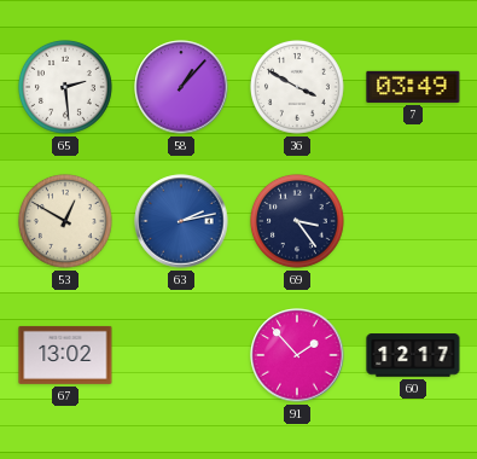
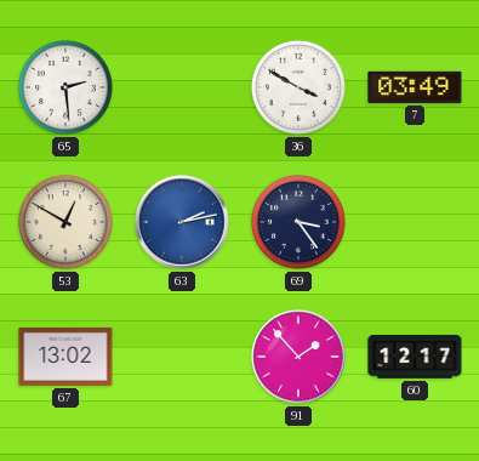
58: 1:07 -> none
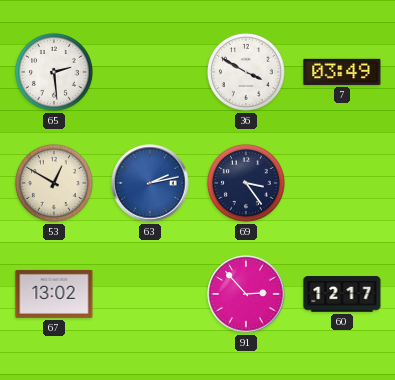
91: 1:53 -> 2:53
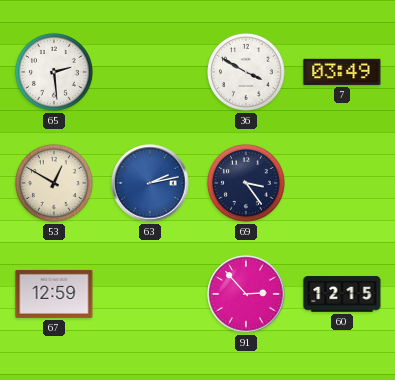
67: 13:02 -> 12:59
60: 12:17 -> 12:15
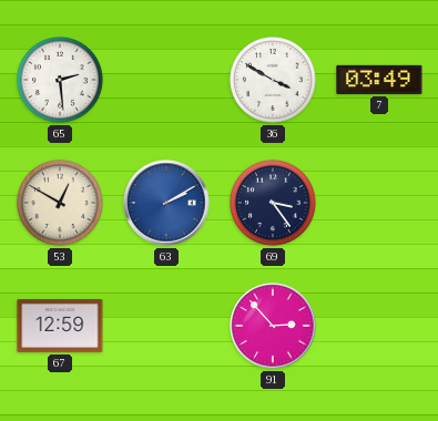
63: 2:13 -> 2:10
60: 12:15 -> none
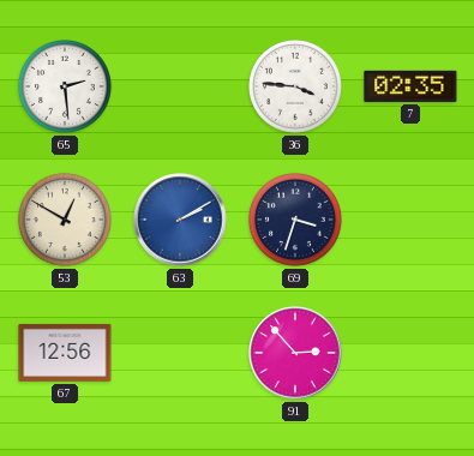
36: 3:50 -> 3:46
7: 03:49 -> 02:35
69: 3:24 -> 3:33
67: 12:59 -> 12:56
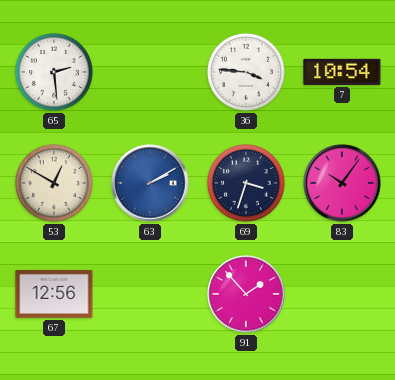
7: 02:35 -> 10:54
83: none -> 10:06
91: 2:53 -> 1:53
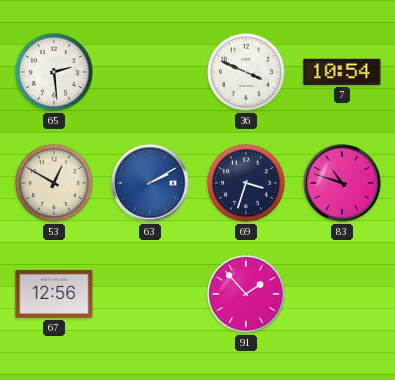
36: 3:46 -> 3:49
83: 10:06 -> 10:48
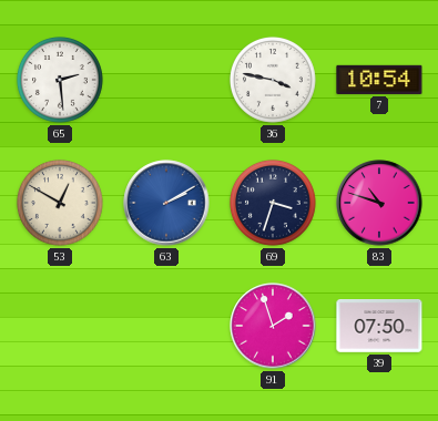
36: 3:49 -> 3:47
67: 12:56 -> none
91: 1:53 -> 1:57
39: none -> 07:50
